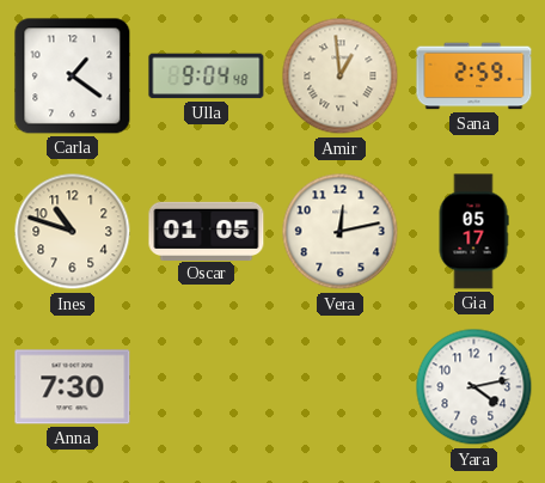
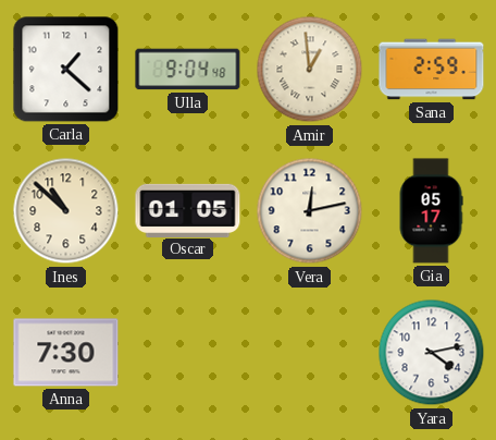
Carla: 1:21 -> 1:22
Ines: 10:48 -> 10:52
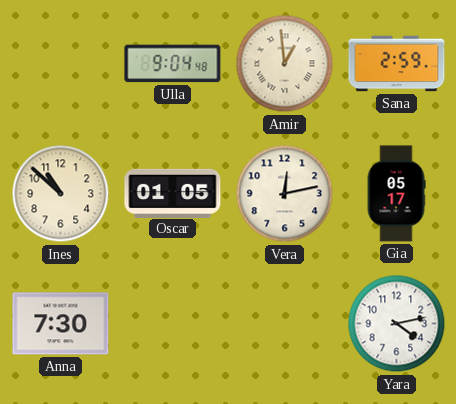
Carla: 1:22 -> none
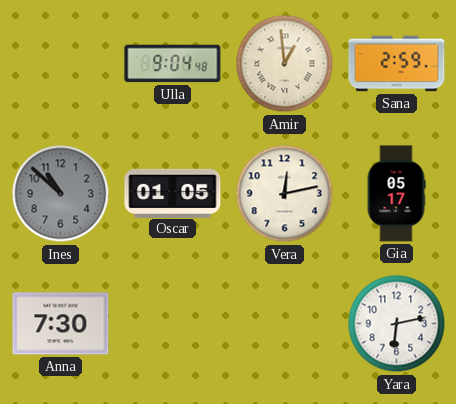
Ines dial: cream -> grey
Yara: 4:13 -> 6:13
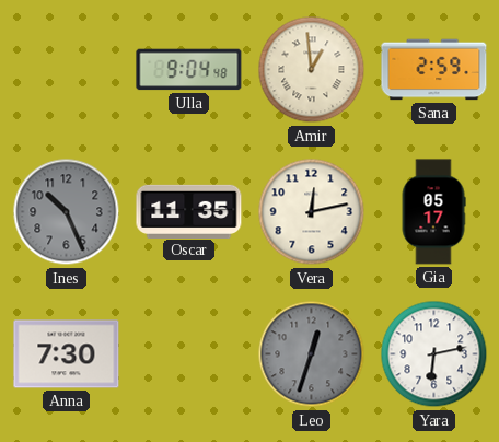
Ines: 10:52 -> 10:26
Oscar: 01:05 -> 11:35
Leo: none -> 12:33
